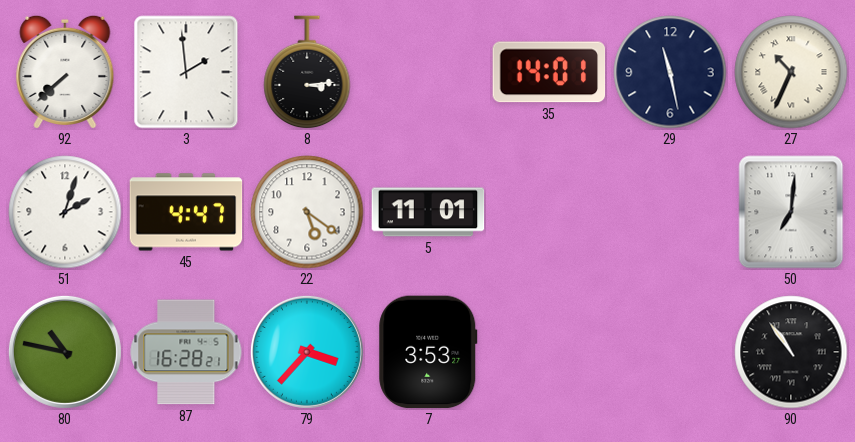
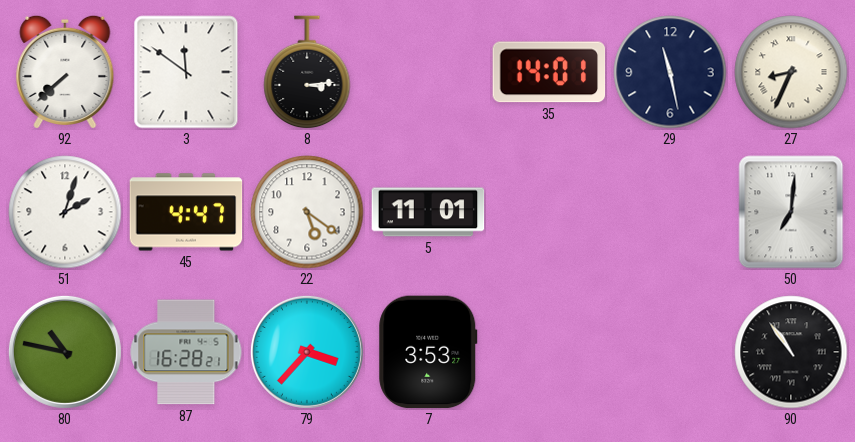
3: 1:59 -> 11:51
27: 10:34 -> 8:34
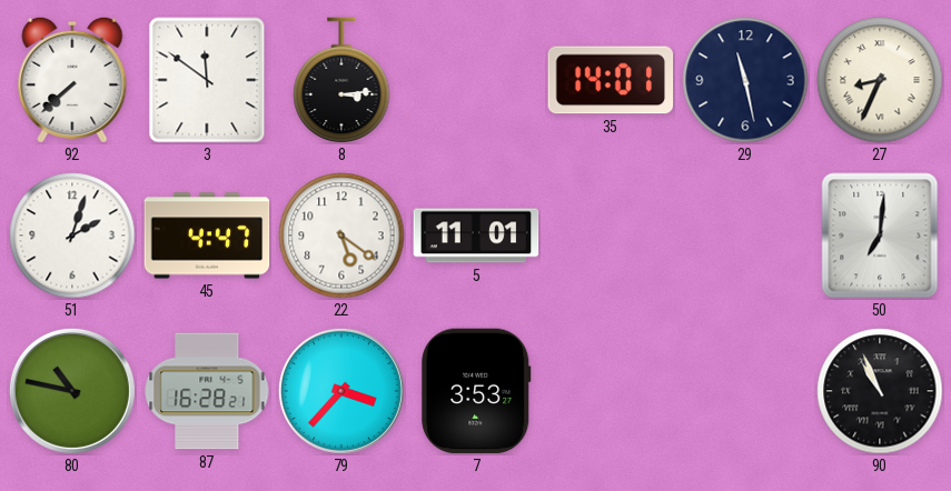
90: 10:54 -> 10:56
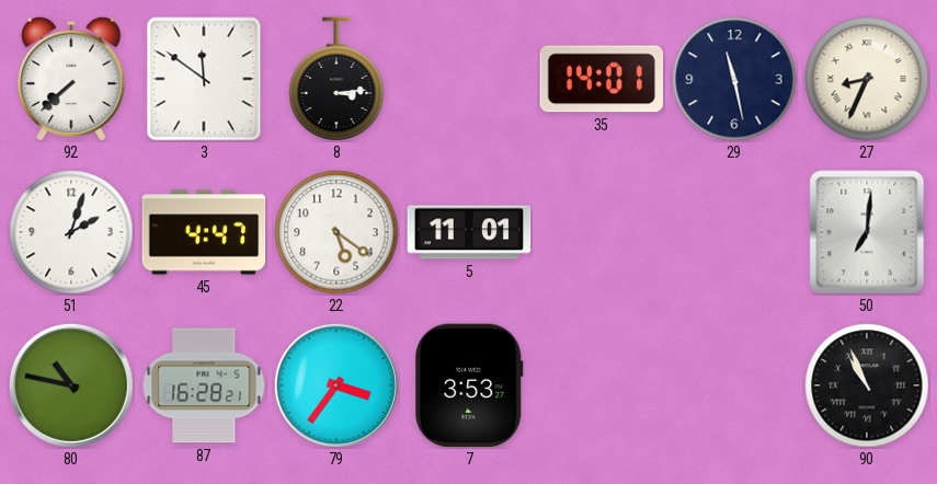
79: 3:37 -> 3:36
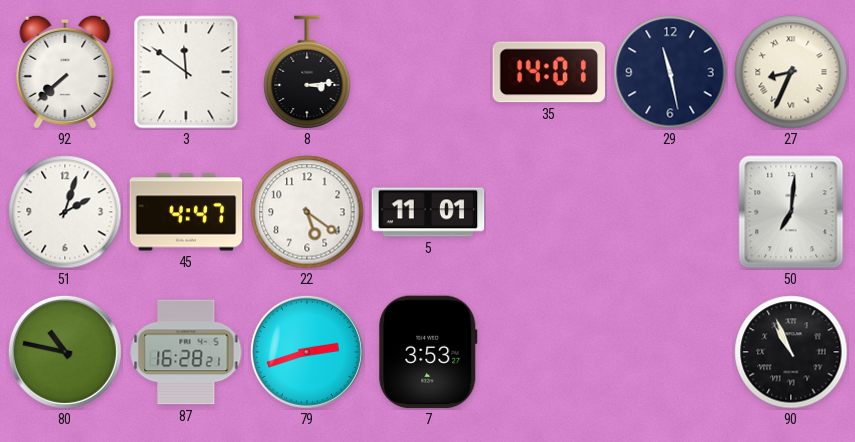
79: 3:36 -> 2:42
